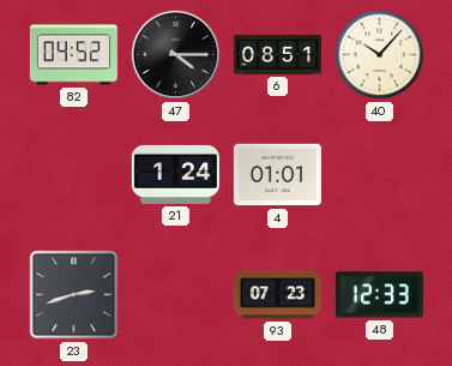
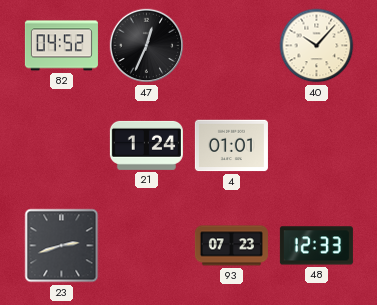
47: 4:15 -> 12:34
6: 08:51 -> none
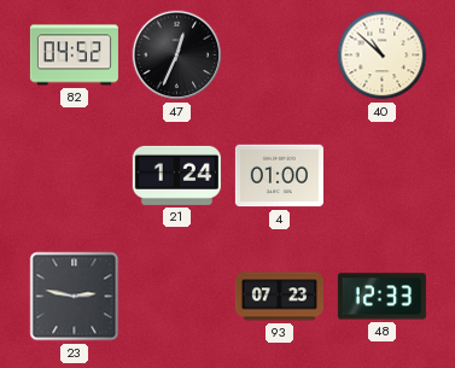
40: 10:07 -> 10:52
4: 01:01 -> 01:00
23: 2:42 -> 2:47
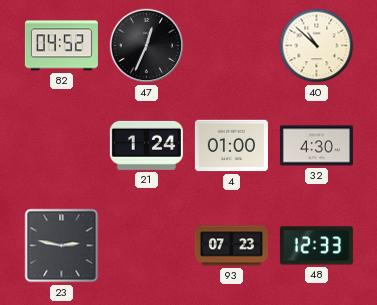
32: none -> 4:30
